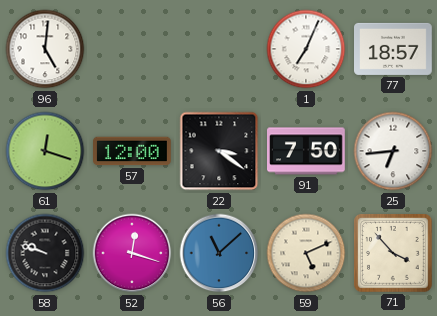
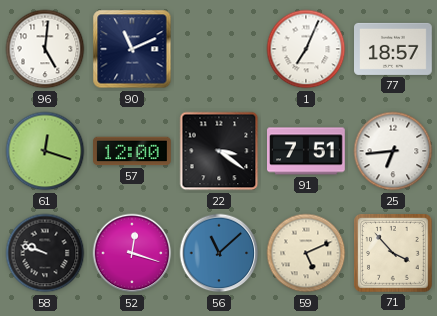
90: none -> 11:11
91: 7:50 -> 7:51
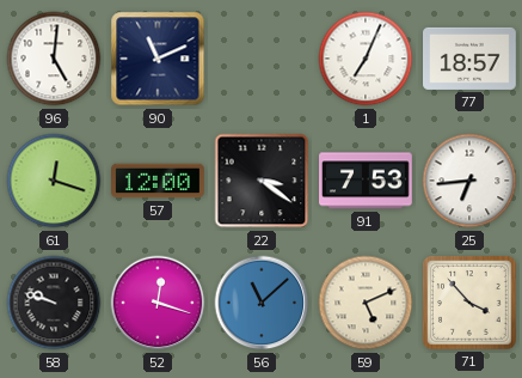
91: 7:51 -> 7:53
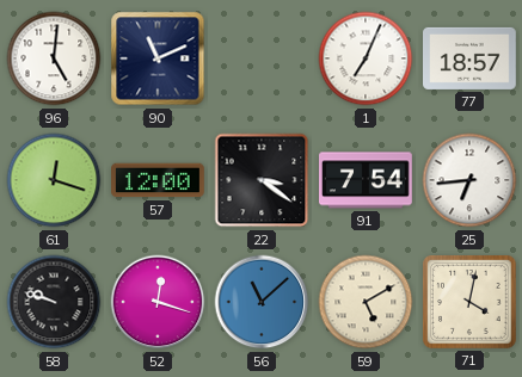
91: 7:53 -> 7:54
59: 5:11 -> 5:10
71: 3:53 -> 4:02
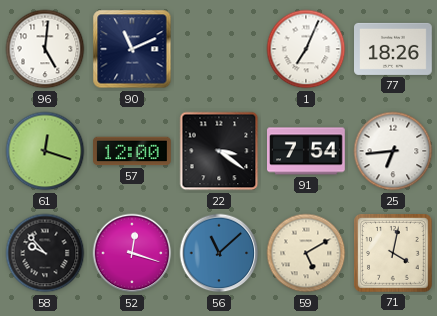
77: 18:57 -> 18:26
58: 9:48 -> 9:53
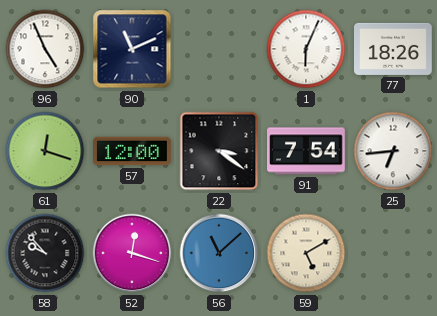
96: 5:01 -> 4:56
1: 7:04 -> 6:04
71: 4:02 -> none
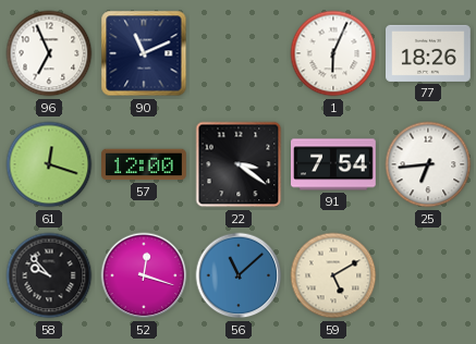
96: 4:56 -> 6:56
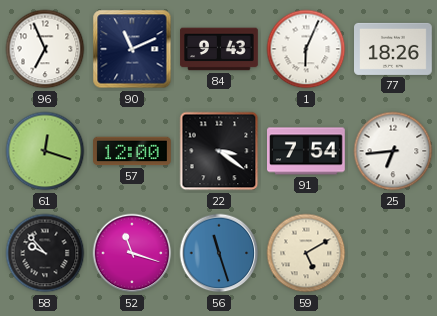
84: none -> 9:43
52: 12:18 -> 11:18
56: 11:08 -> 11:27
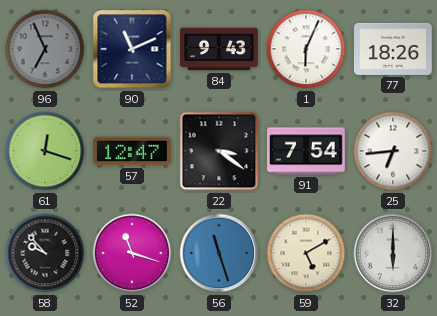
96 dial: white -> grey
57: 12:00 -> 12:47
32: none -> 6:00
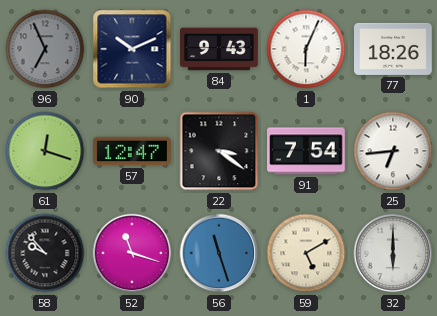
90: 11:11 -> 10:11
